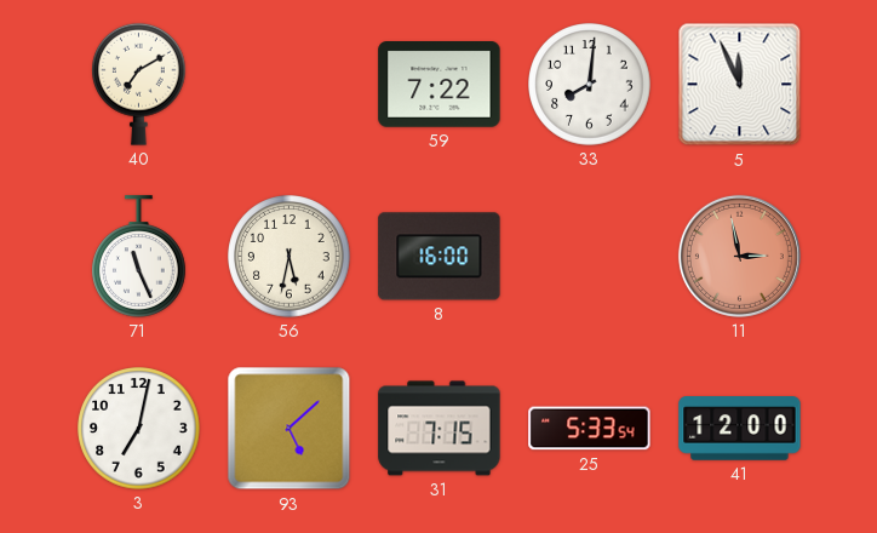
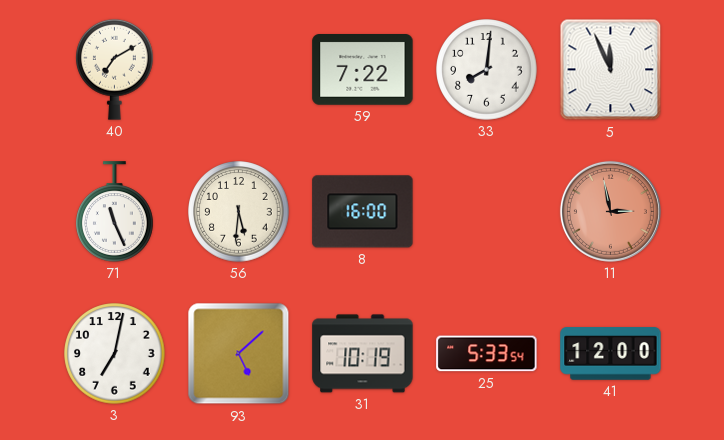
56: 5:32 -> 5:31
31: 7:15 -> 10:19
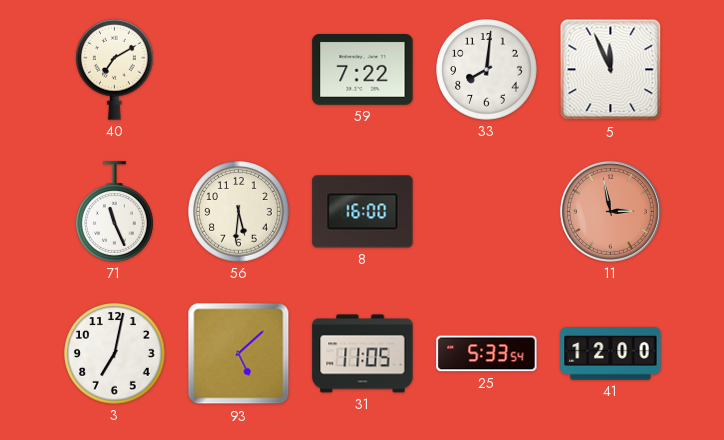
31: 10:19 -> 11:05
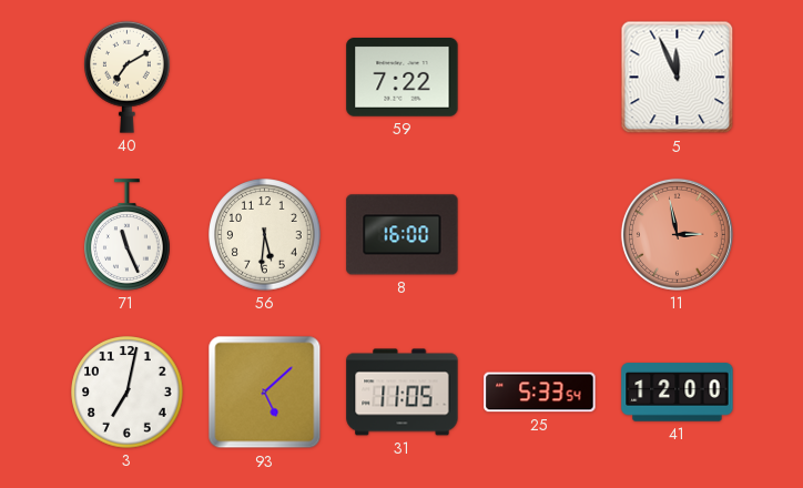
33: 8:01 -> none
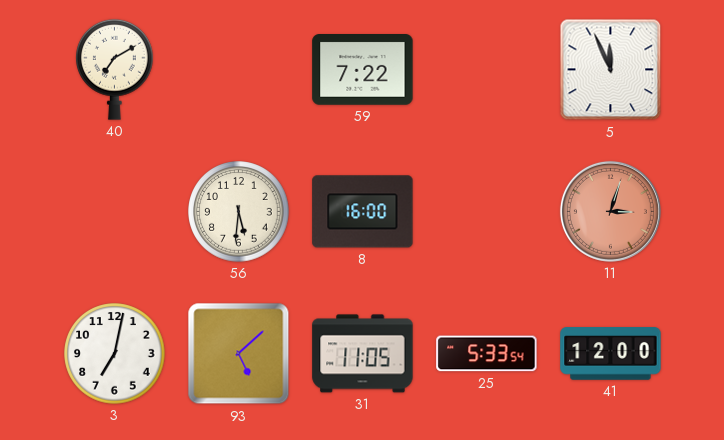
71: 11:26 -> none
11: 2:58 -> 3:03
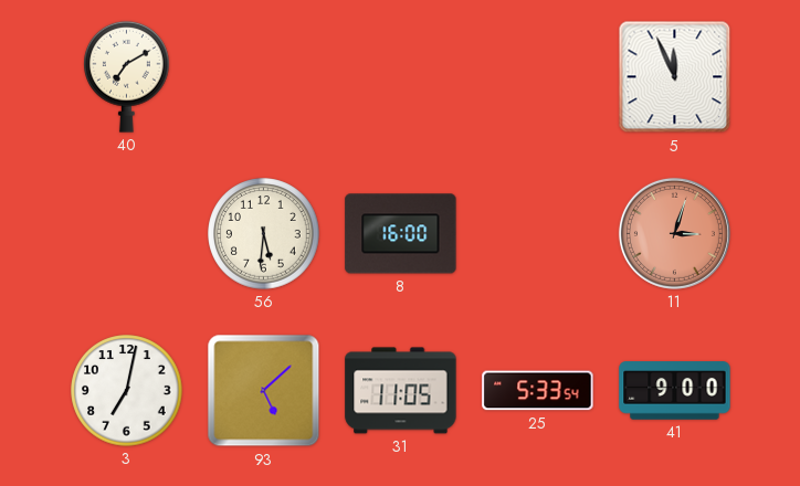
59: 7:22 -> none
41: 12:00 -> 9:00
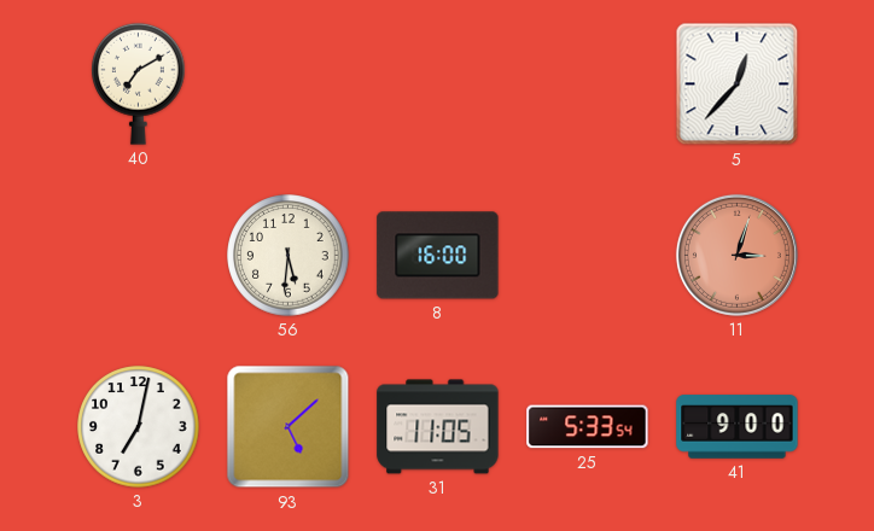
5: 11:56 -> 12:37
